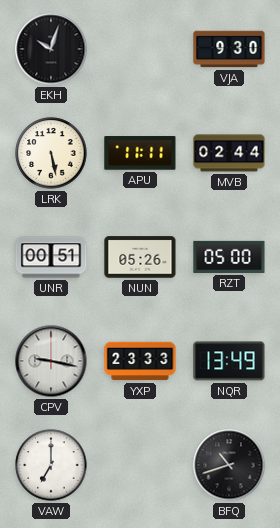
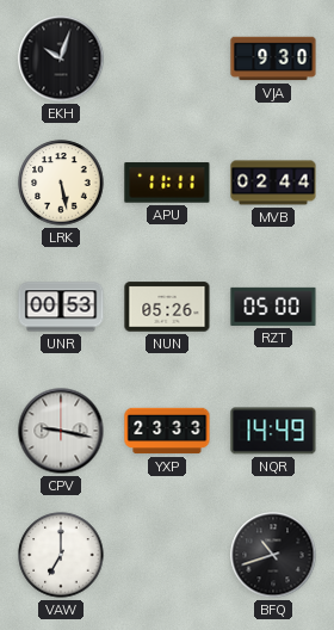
UNR: 00:51 -> 00:53
NQR: 13:49 -> 14:49
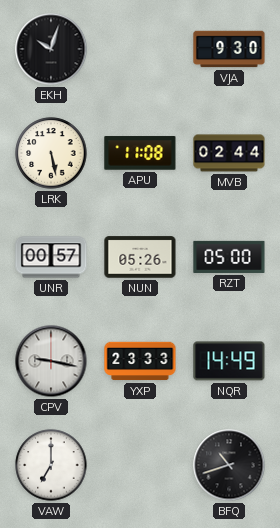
APU: 11:11 -> 11:08
UNR: 00:53 -> 00:57
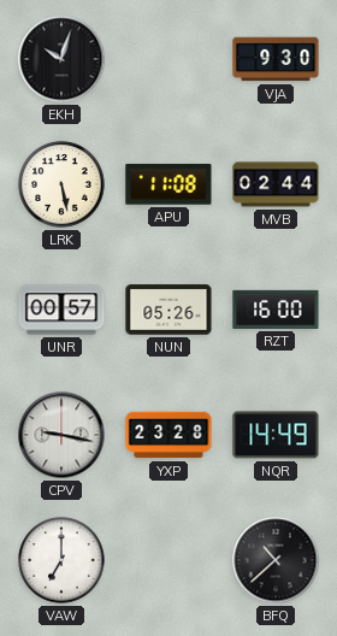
RZT: 05:00 -> 16:00
YXP: 23:33 -> 23:28
BFQ: 10:42 -> 10:38
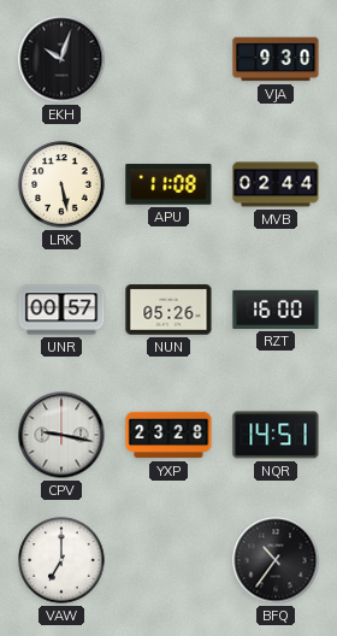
NQR: 14:49 -> 14:51
BFQ: 10:38 -> 10:36
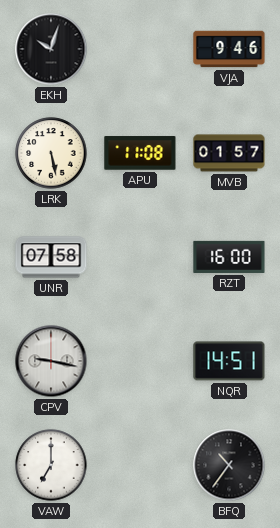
VJA: 9:30 -> 9:46
MVB: 02:44 -> 01:57
UNR: 00:57 -> 07:58
NUN: 05:26 -> none
YXP: 23:28 -> none
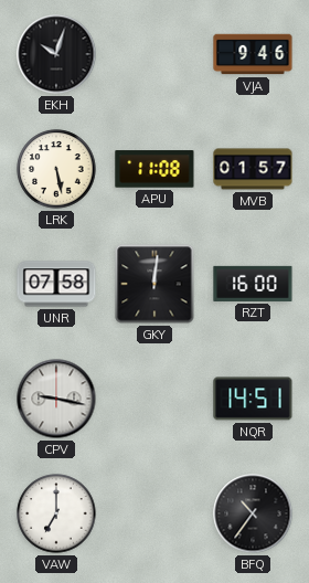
GKY: none -> 12:01
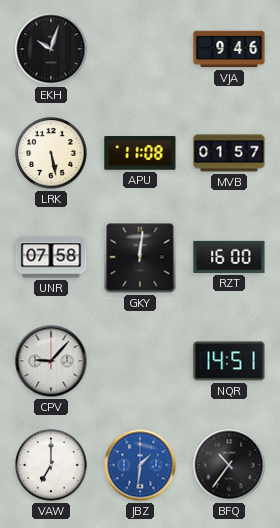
CPV: 9:17 -> 9:07
JBZ: none -> 1:31
